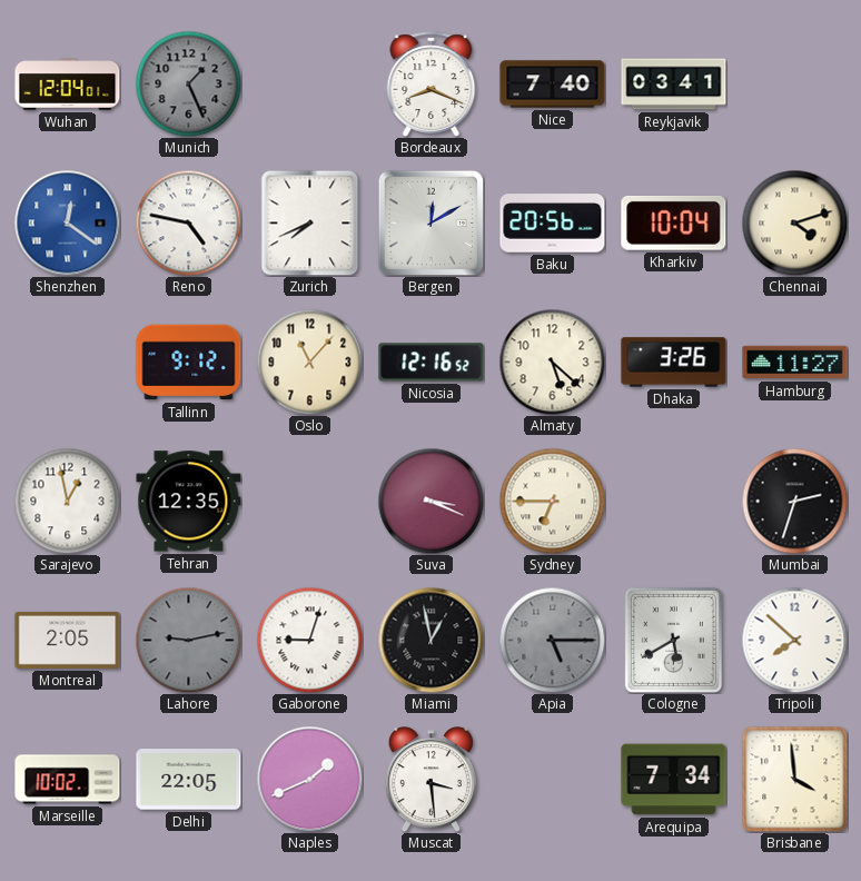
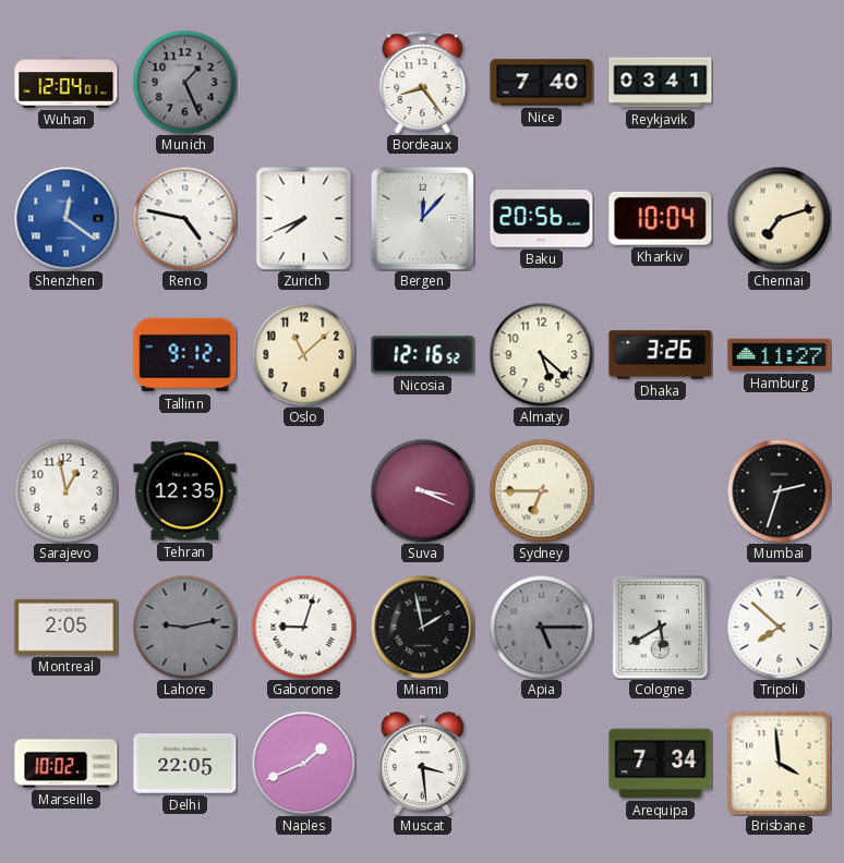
Bordeaux: 8:19 -> 8:24
Bergen: 12:10 -> 12:07
Chennai: 4:12 -> 7:12
Oslo: 11:07 -> 11:08
Miami: 12:58 -> 1:58
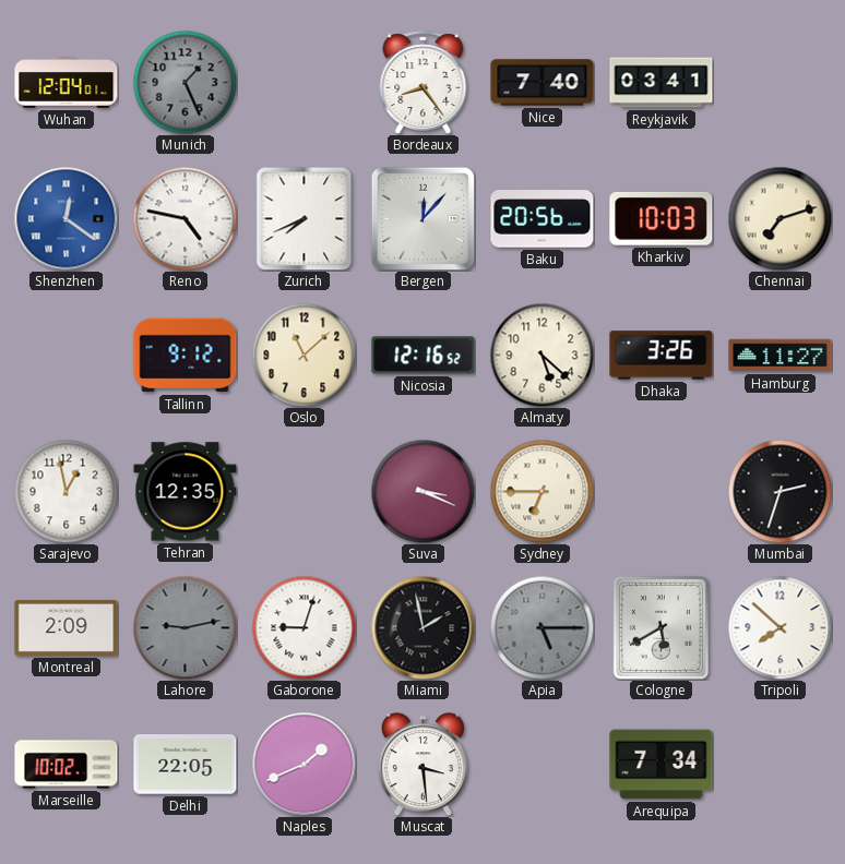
Kharkiv: 10:04 -> 10:03
Montreal: 2:05 -> 2:09
Brisbane: 3:59 -> none
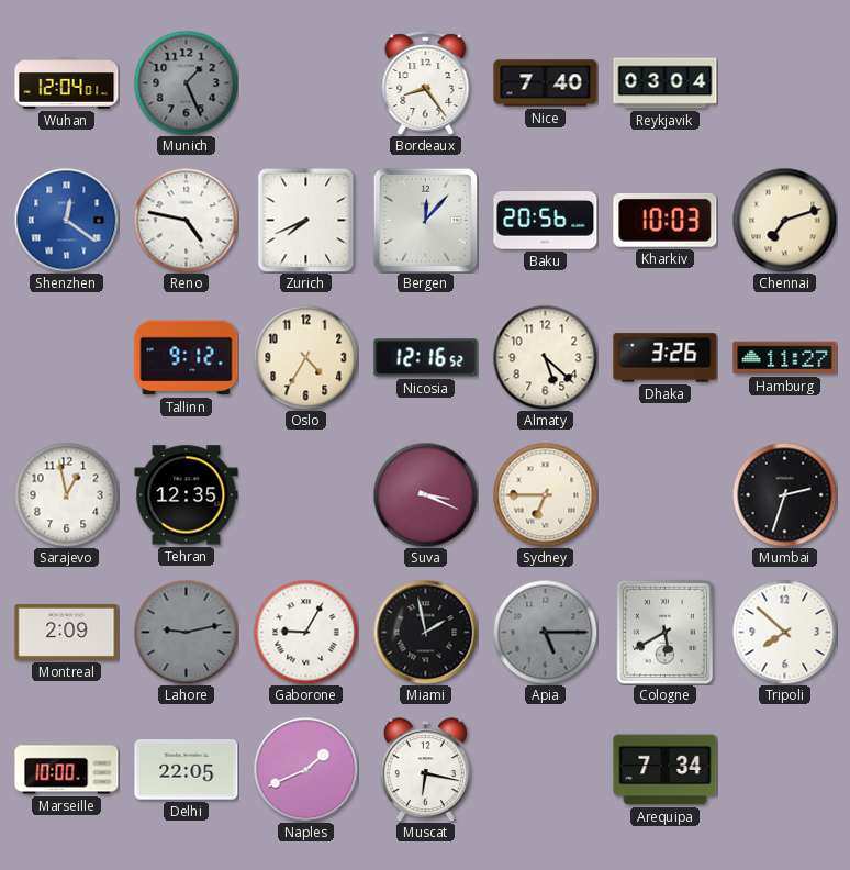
Reykjavik: 03:41 -> 03:04
Oslo: 11:08 -> 4:35
Gaborone: 9:03 -> 9:05
Marseille: 10:02 -> 10:00
Muscat: 3:29 -> 6:17
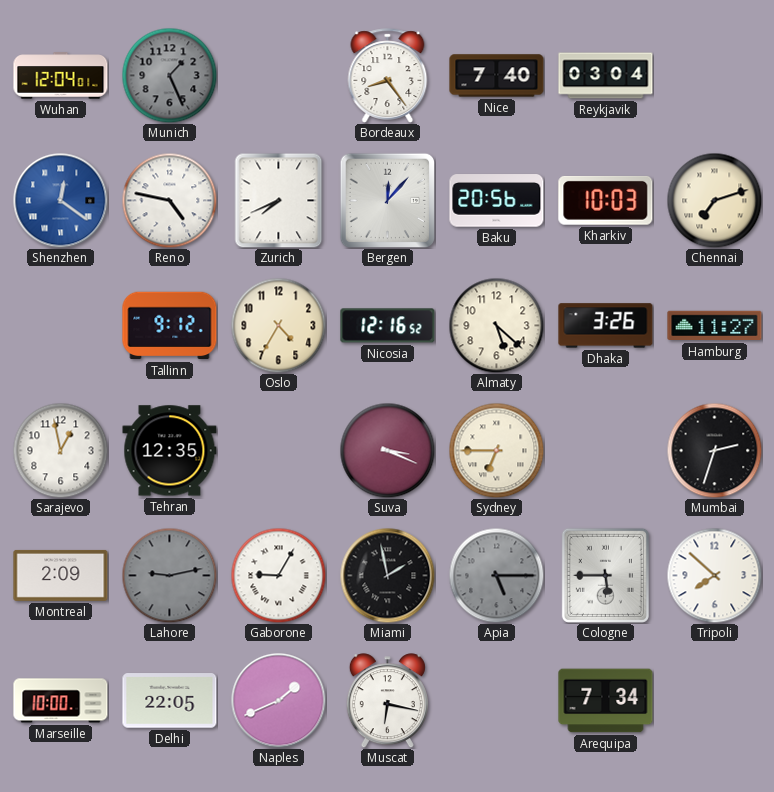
Cologne: 5:40 -> 5:45
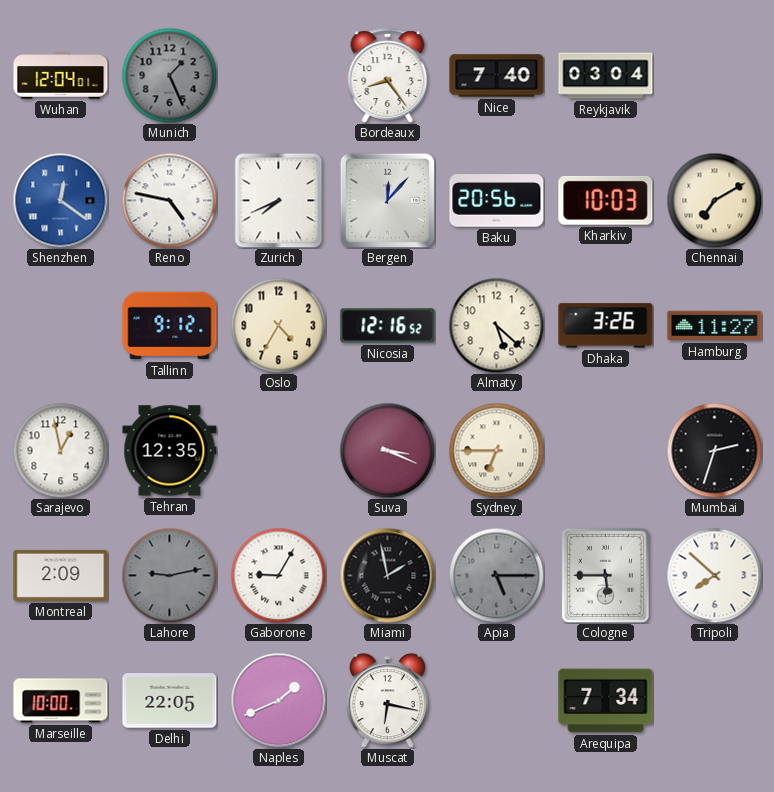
Chennai: 7:12 -> 7:10
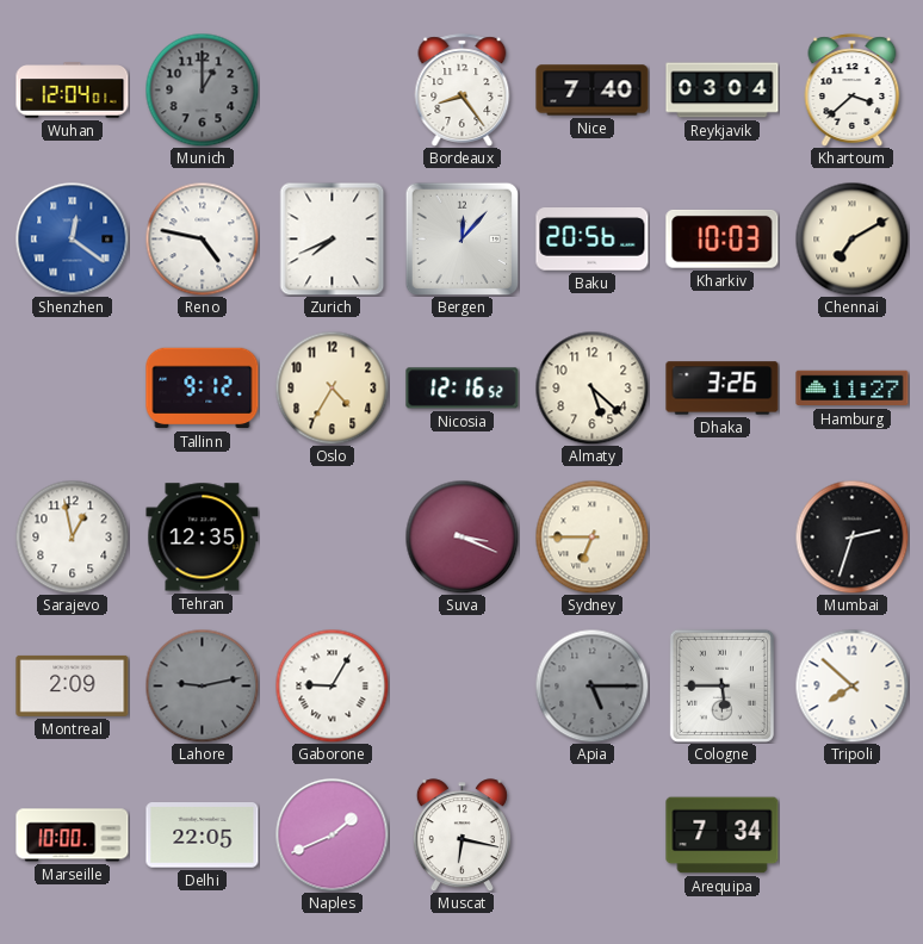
Munich: 1:26 -> 1:00
Khartoum: none -> 3:38
Miami: 1:58 -> none
